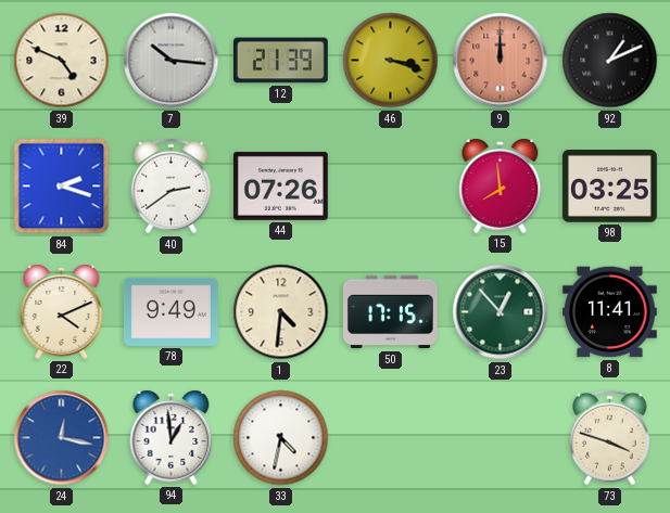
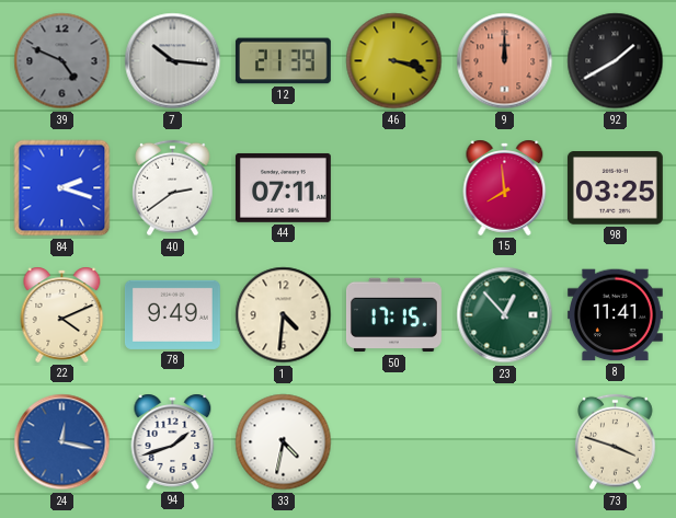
39 dial: cream -> grey
92: 1:11 -> 1:40
44: 07:26 -> 07:11
94: 12:59 -> 1:42
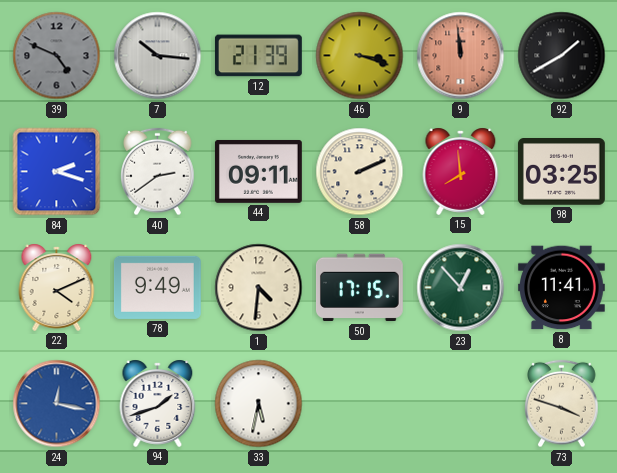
9: 12:00 -> 11:59
44: 07:11 -> 09:11
58: none -> 2:11
33: 4:32 -> 5:32
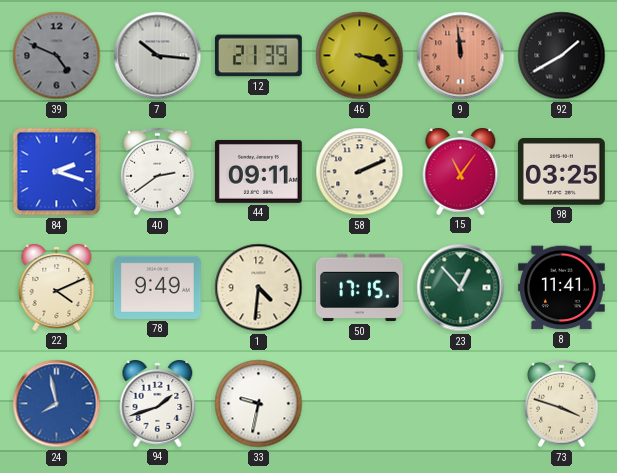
15: 7:59 -> 11:06
24: 12:17 -> 7:58
33: 5:32 -> 9:32
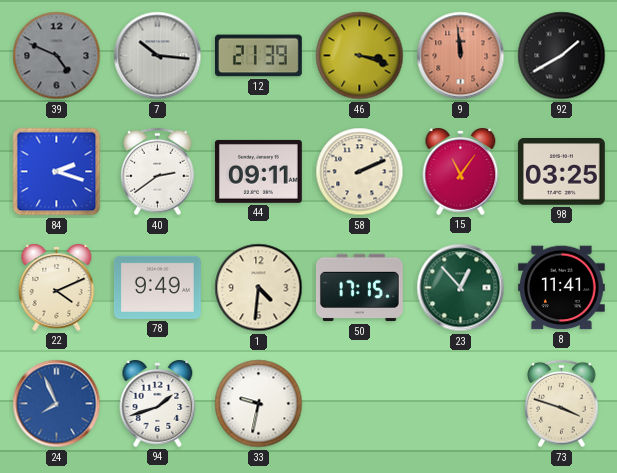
24: 7:58 -> 7:56
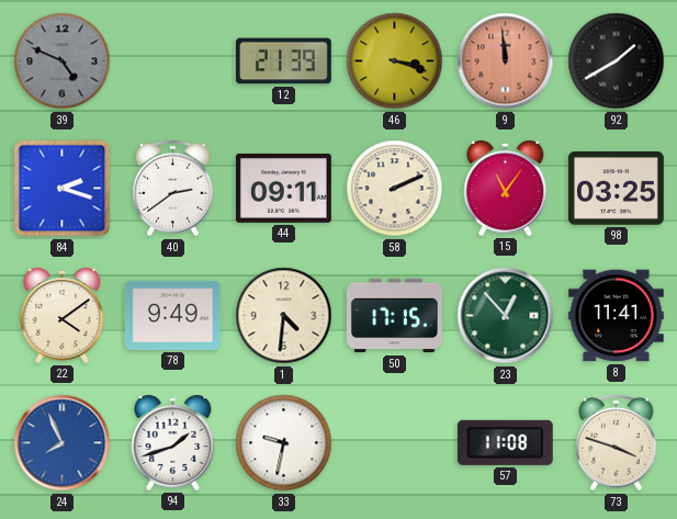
7: 10:16 -> none
22: 4:11 -> 4:09
57: none -> 11:08
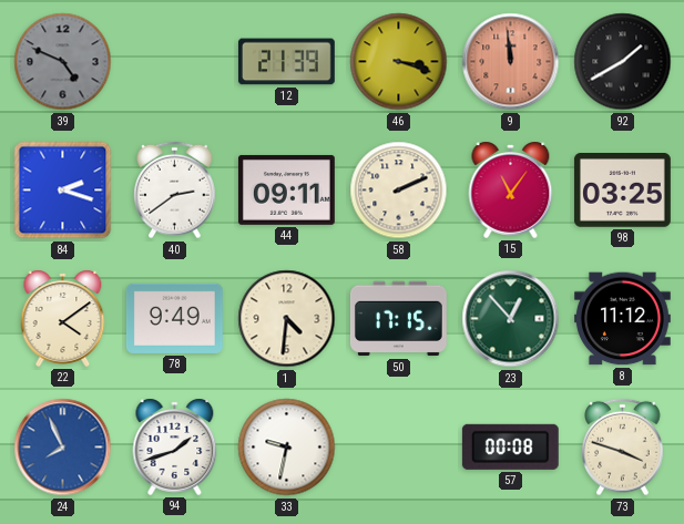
8: 11:41 -> 11:12
57: 11:08 -> 00:08
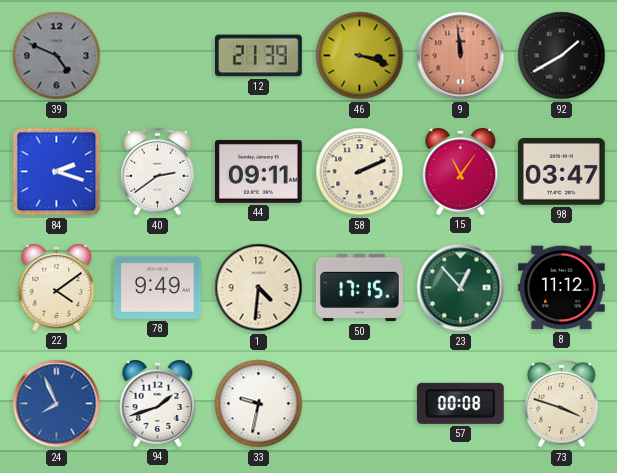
98: 03:25 -> 03:47
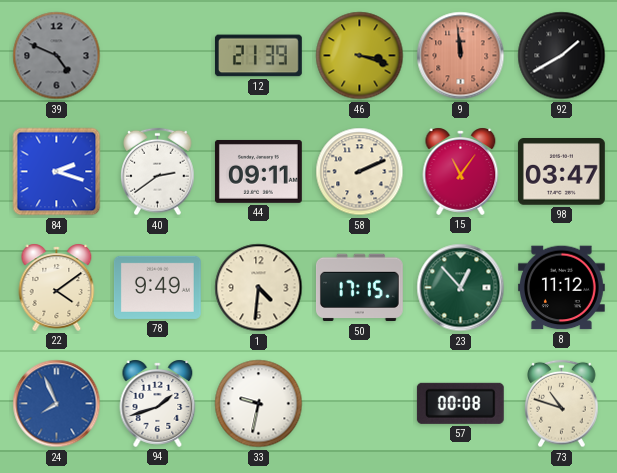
73: 3:48 -> 10:48
